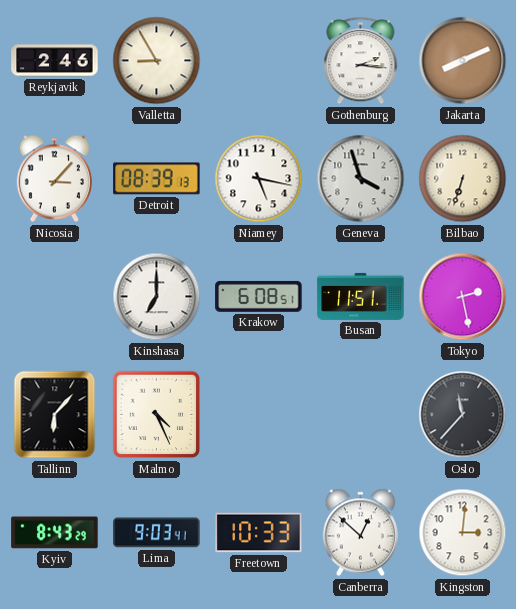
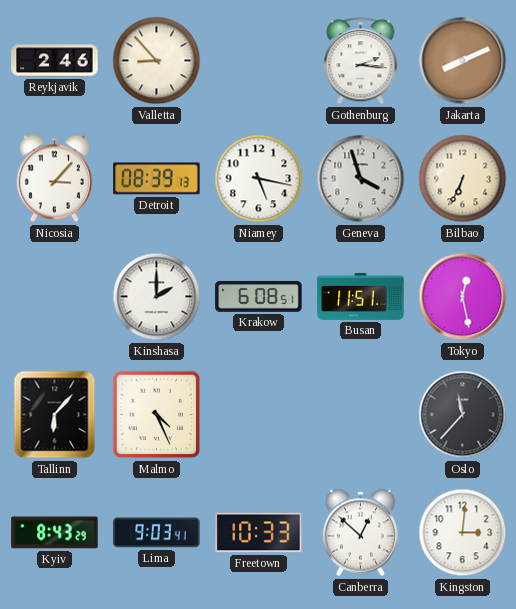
Valletta: 8:55 -> 8:53
Bilbao: 6:33 -> 6:34
Kinshasa: 7:00 -> 2:00
Tokyo: 2:28 -> 12:28
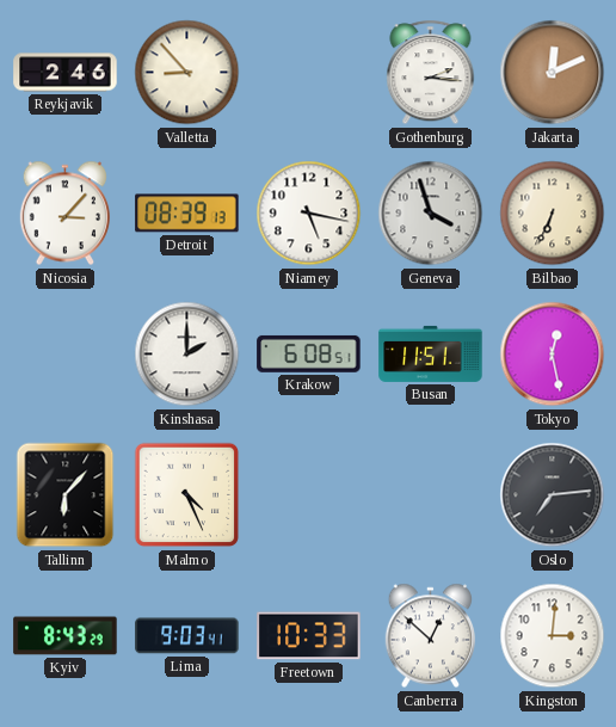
Jakarta: 8:11 -> 12:11
Oslo: 11:37 -> 7:14
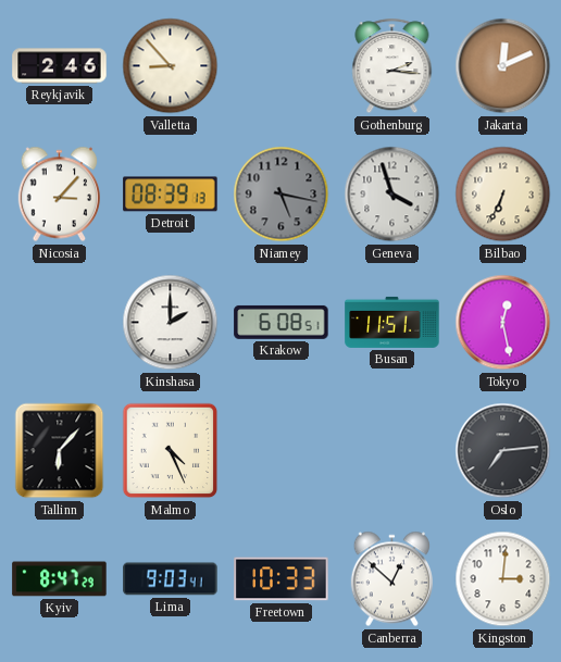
Niamey dial: white -> grey
Kyiv: 8:43 -> 8:47
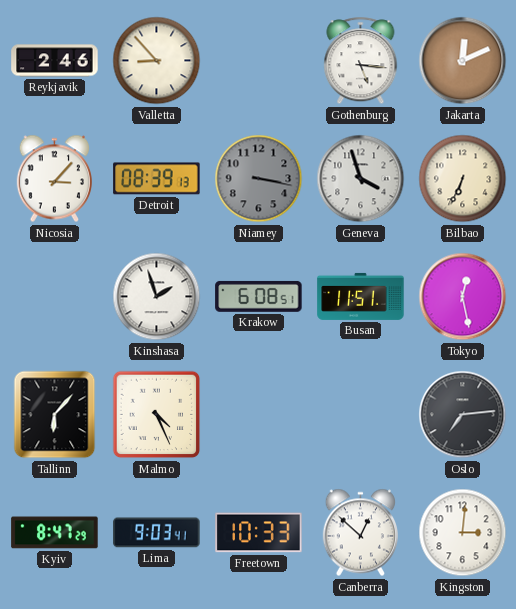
Gothenburg: 2:16 -> 5:16
Niamey: 5:17 -> 3:17
Kinshasa: 2:00 -> 1:57
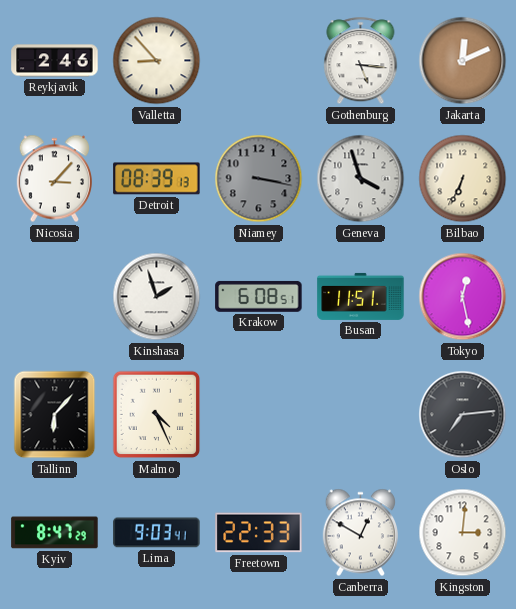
Freetown: 10:33 -> 22:33
Canberra: 12:52 -> 12:50
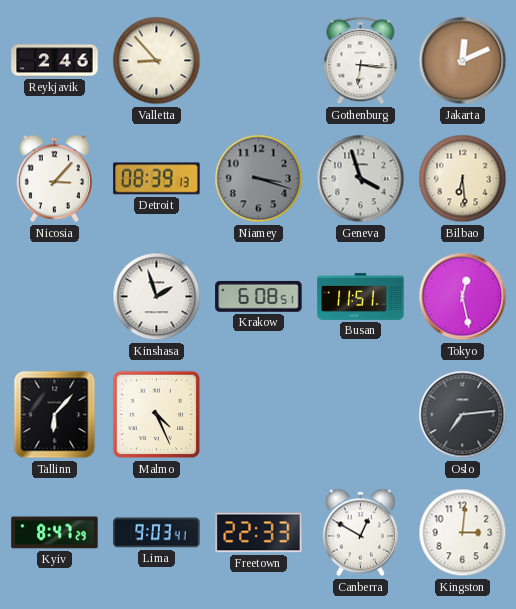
Gothenburg: 5:16 -> 6:16
Niamey: 3:17 -> 3:18
Bilbao: 6:34 -> 6:29
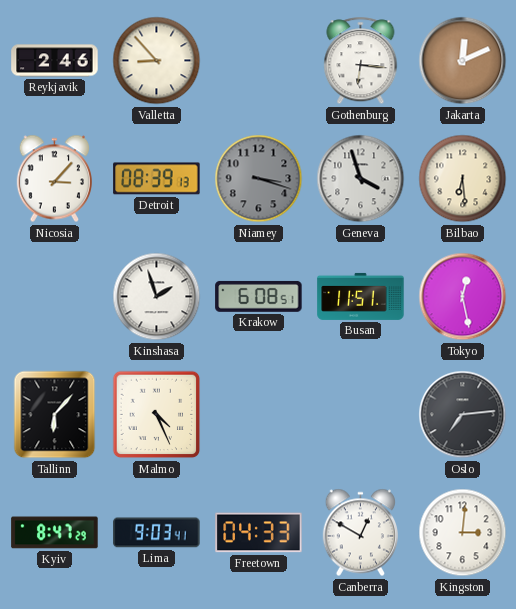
Freetown: 22:33 -> 04:33
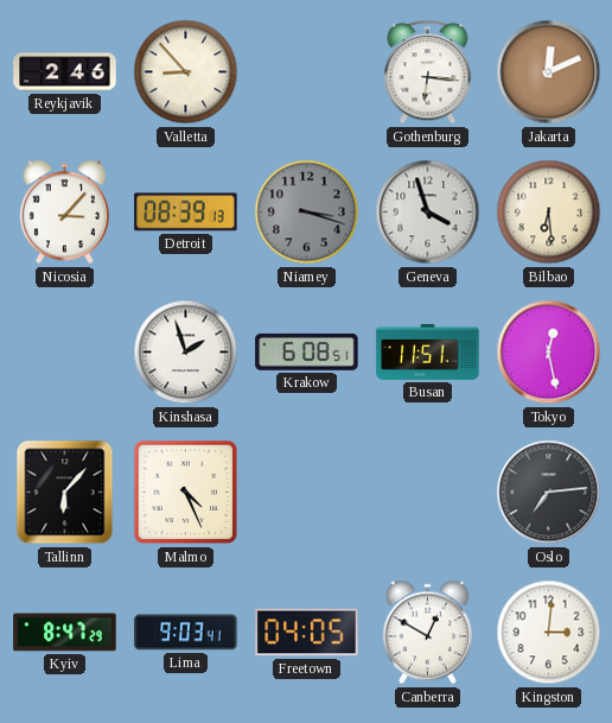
Freetown: 04:33 -> 04:05
